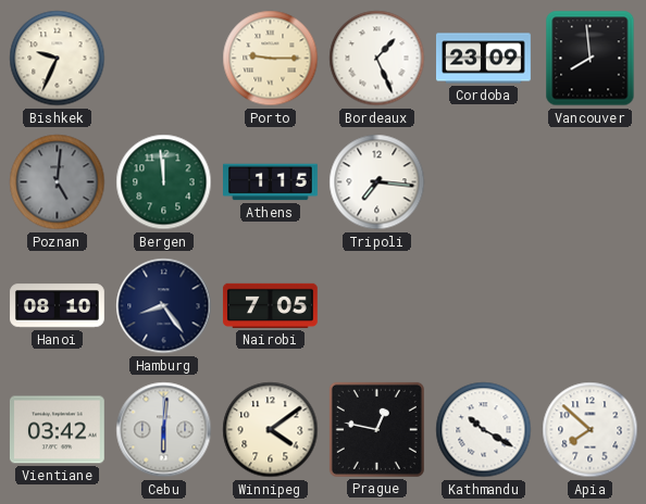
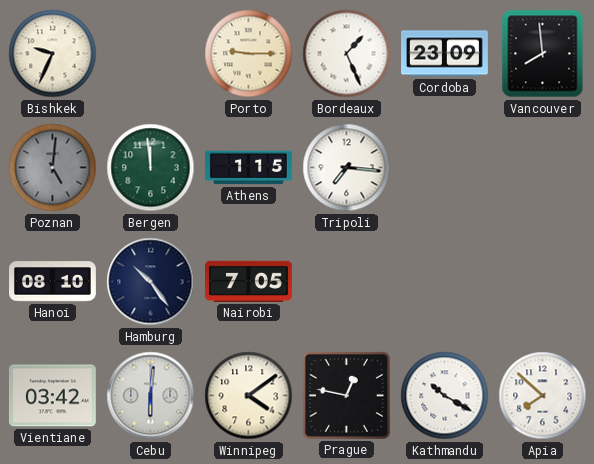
Hamburg: 8:24 -> 10:24
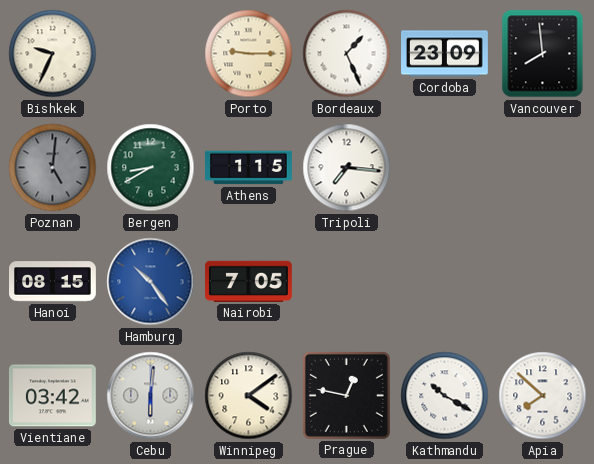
Bergen: 11:59 -> 8:40
Hanoi: 08:10 -> 08:15
Hamburg dial: navy -> blue
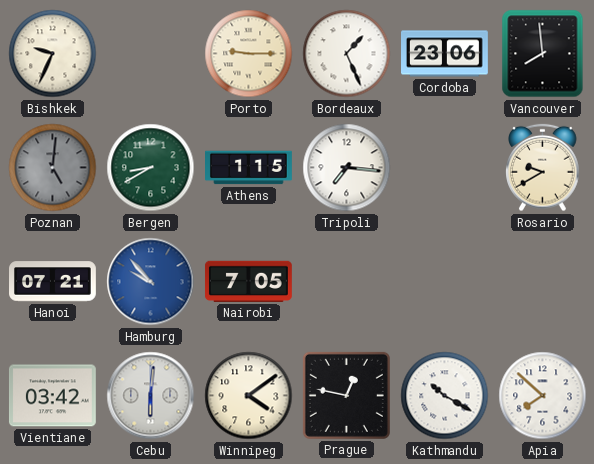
Cordoba: 23:09 -> 23:06
Rosario: none -> 9:40
Hanoi: 08:15 -> 07:21
Hamburg: 10:24 -> 9:53
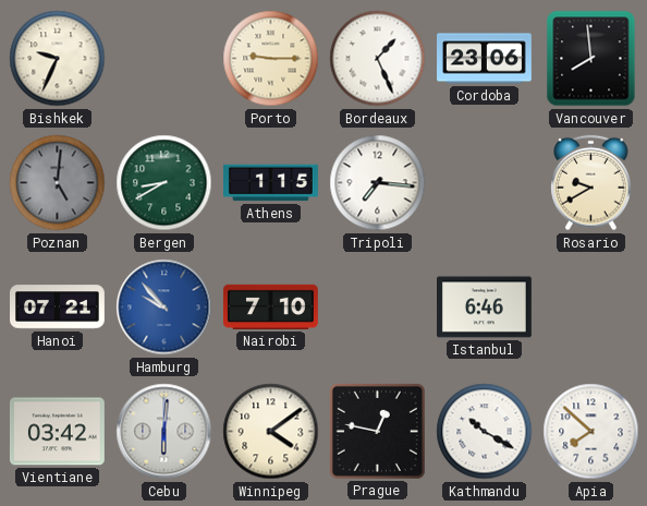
Nairobi: 7:05 -> 7:10
Istanbul: none -> 6:46
